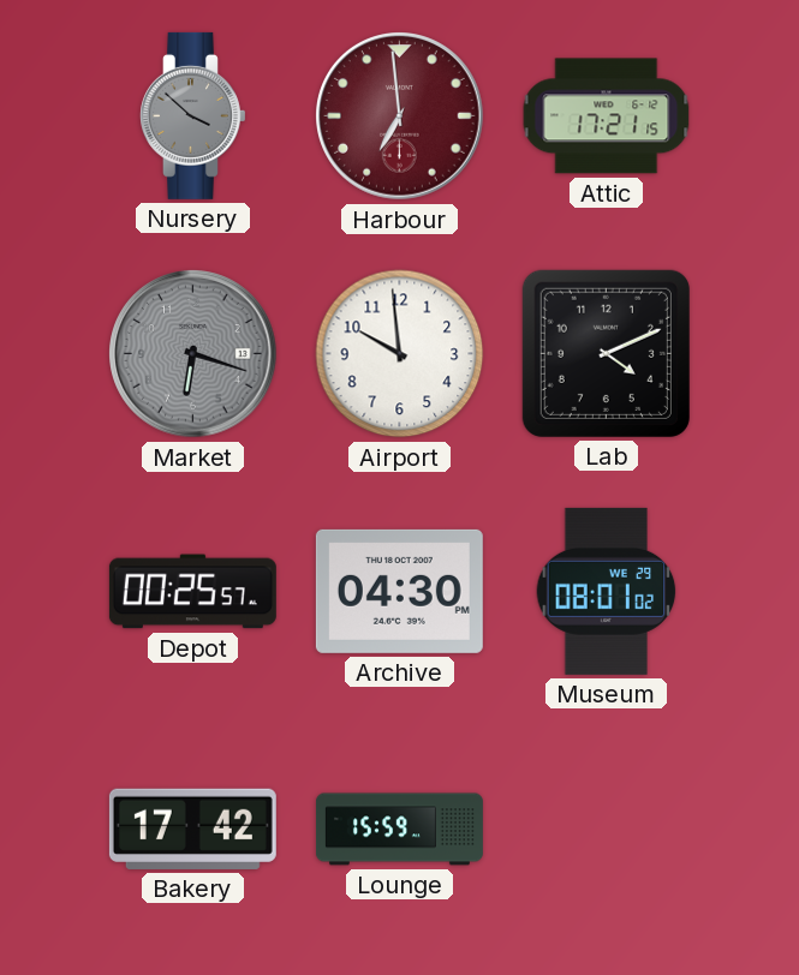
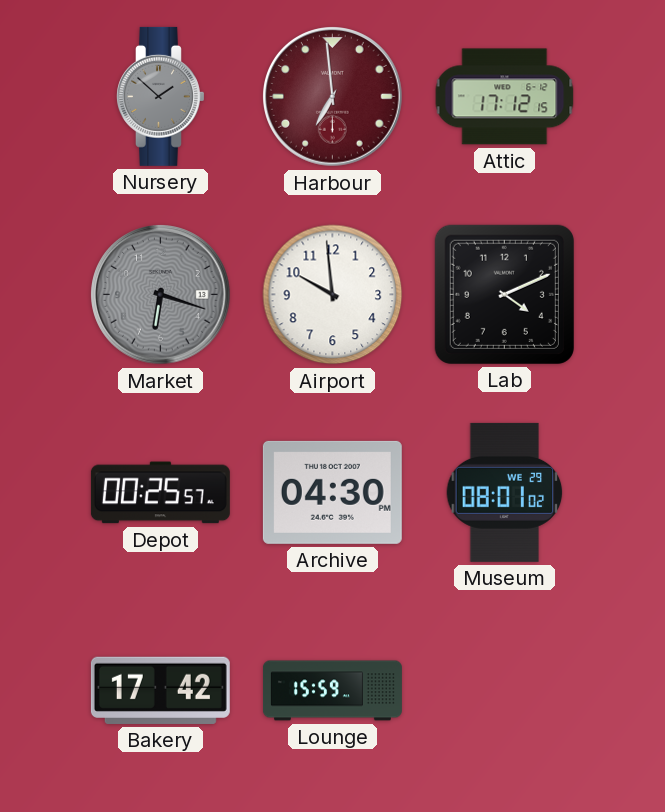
Nursery: 3:52 -> 1:52
Attic: 17:21 -> 17:12
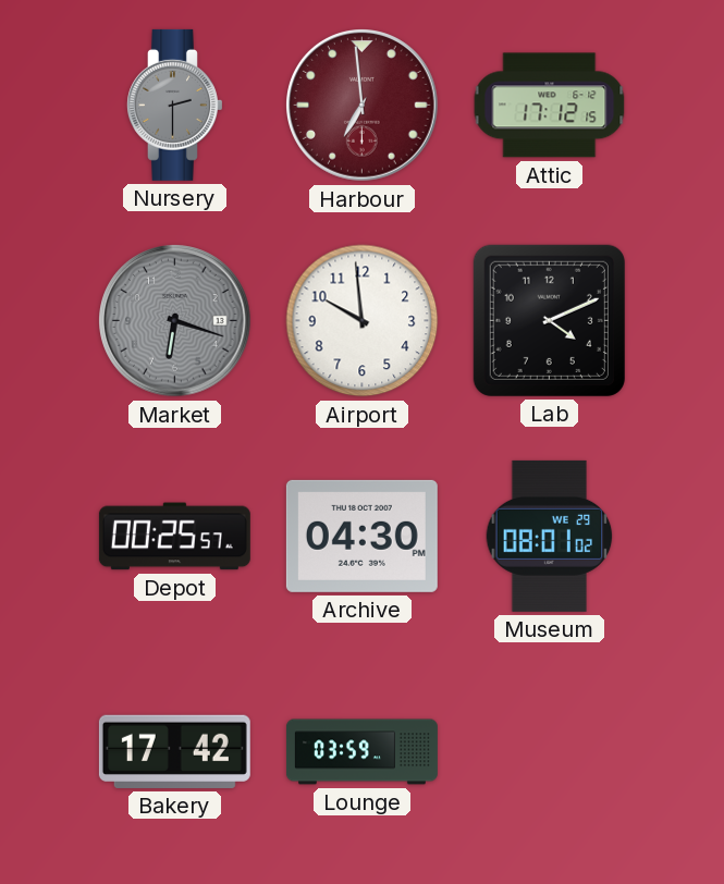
Nursery: 1:52 -> 2:30
Lounge: 15:59 -> 03:59
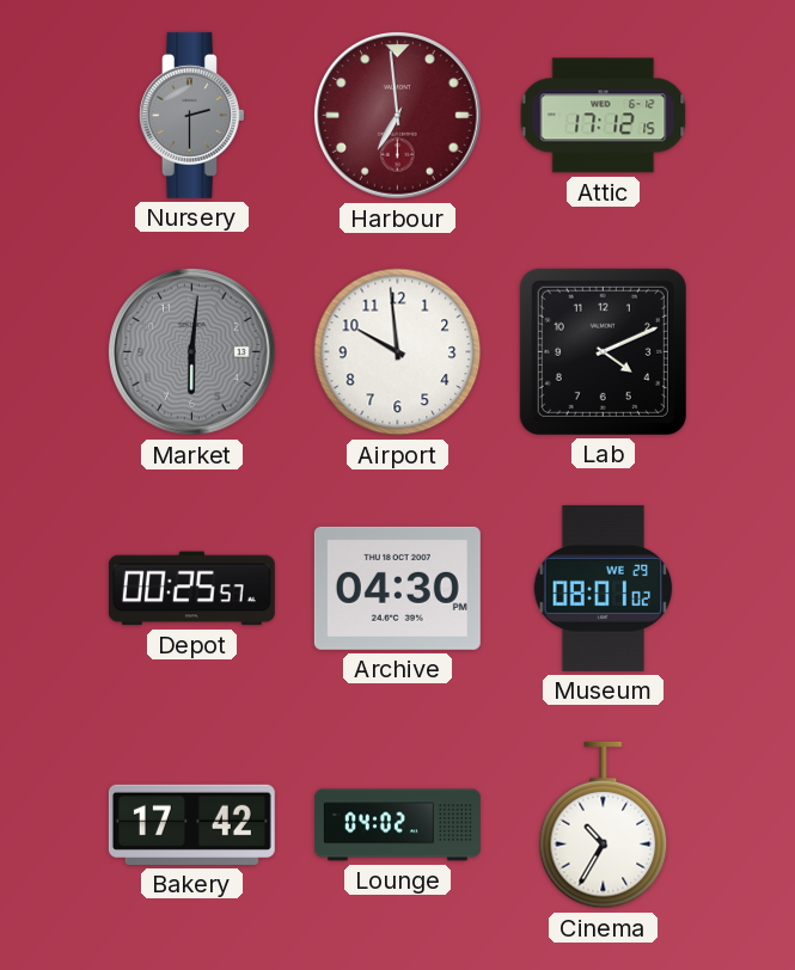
Market: 6:18 -> 6:01
Lounge: 03:59 -> 04:02
Cinema: none -> 10:35
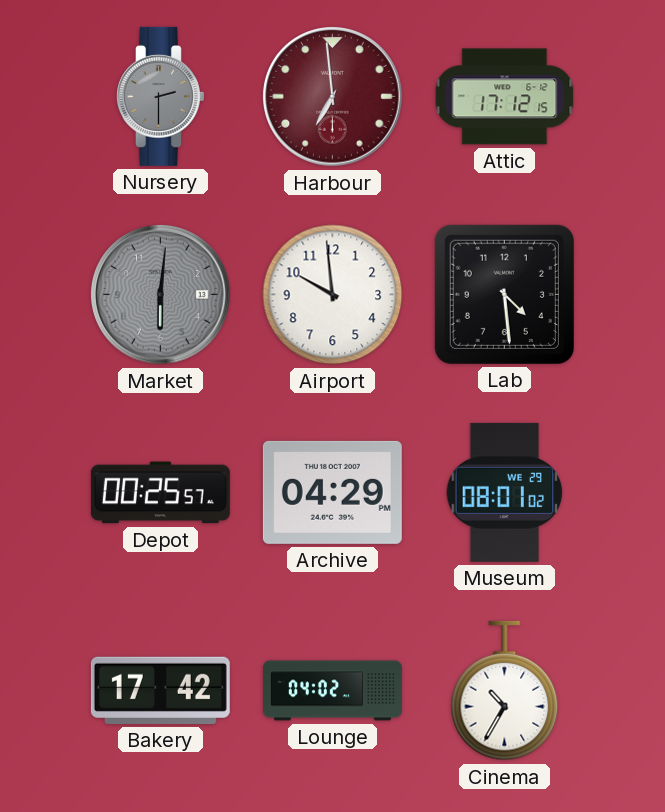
Lab: 4:11 -> 4:29
Archive: 04:30 -> 04:29
